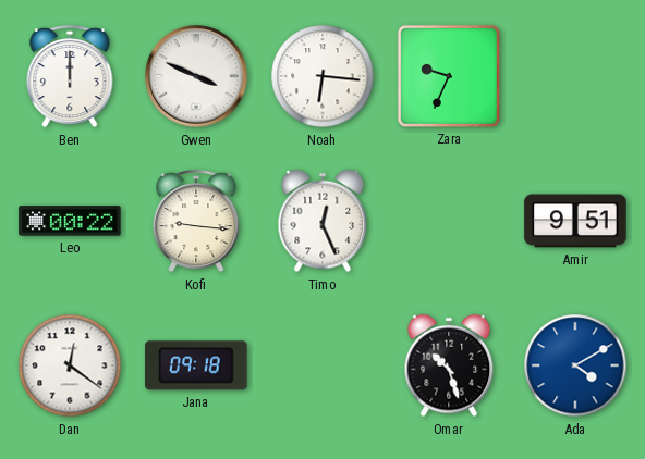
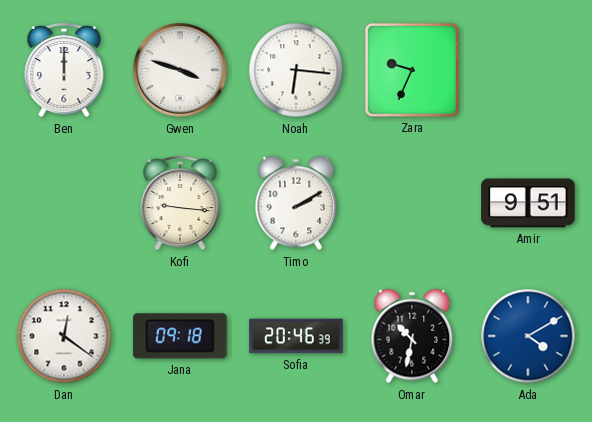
Gwen: 3:49 -> 3:48
Leo: 00:22 -> none
Timo: 12:26 -> 2:10
Sofia: none -> 20:46
Omar: 10:27 -> 10:32
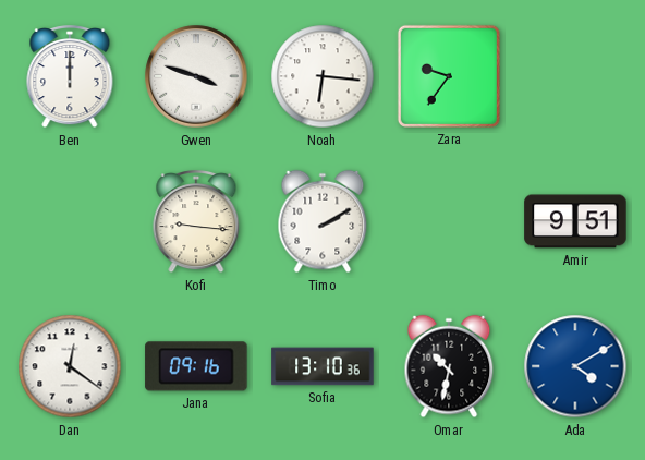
Zara: 9:34 -> 9:36
Jana: 09:18 -> 09:16
Sofia: 20:46 -> 13:10
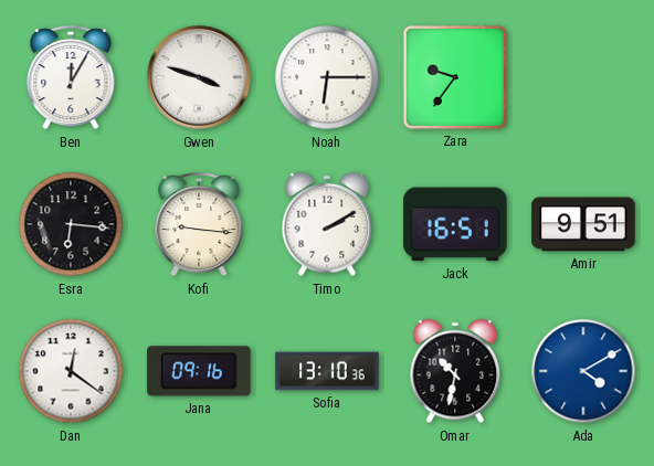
Ben: 12:00 -> 12:05
Noah: 6:16 -> 6:15
Esra: none -> 6:16
Jack: none -> 16:51
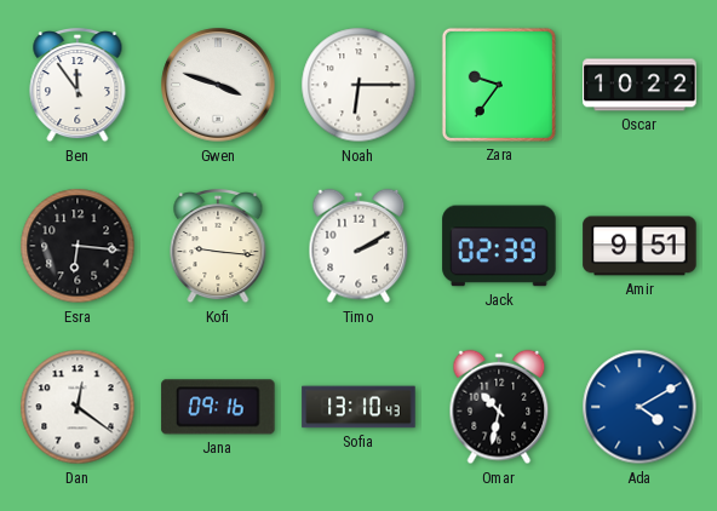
Ben: 12:05 -> 11:54
Oscar: none -> 10:22
Jack: 16:51 -> 02:39
Sofia: 13:10:36 -> 13:10:43
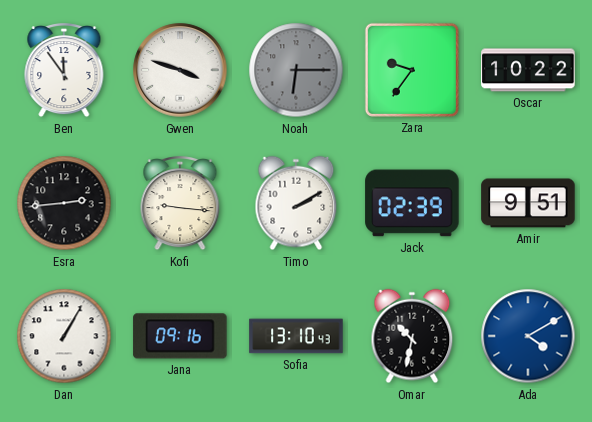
Noah dial: white -> grey
Esra: 6:16 -> 2:44
Dan: 12:21 -> 1:05
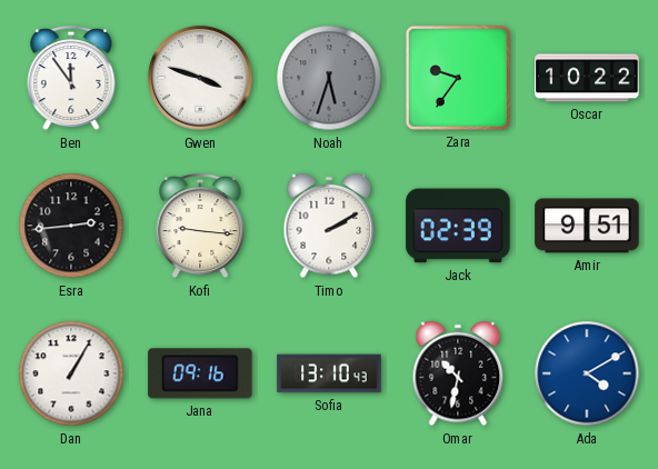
Noah: 6:15 -> 5:33
